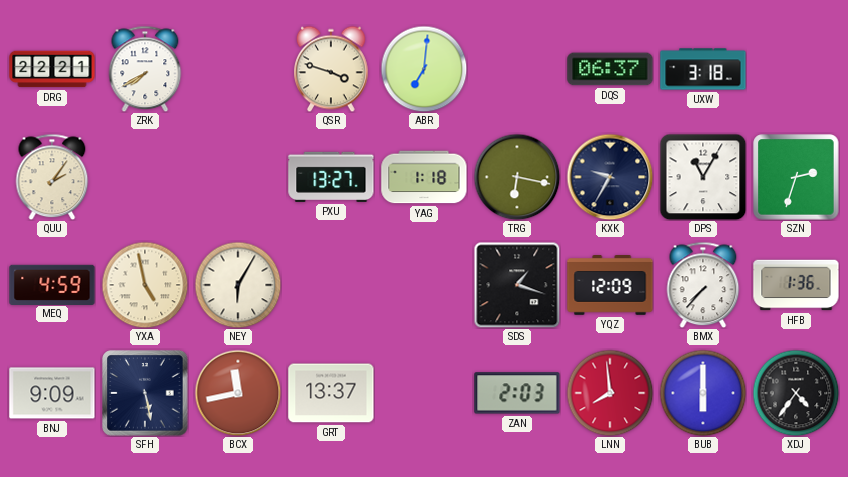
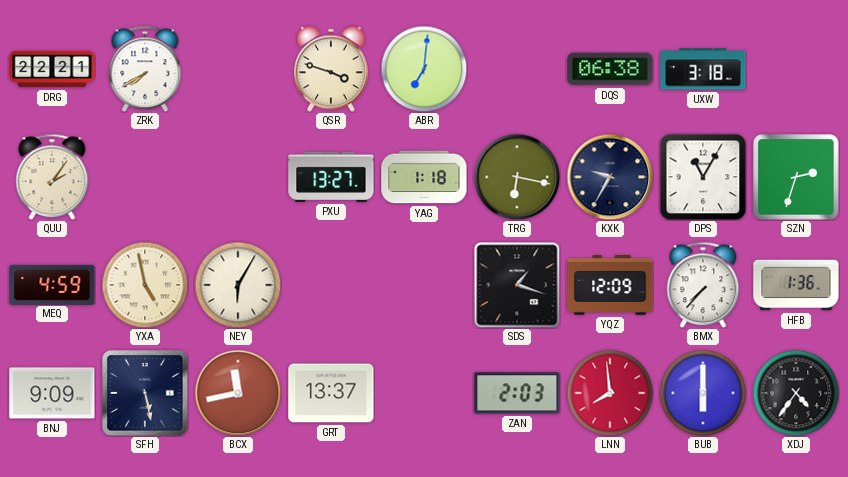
DQS: 06:37 -> 06:38
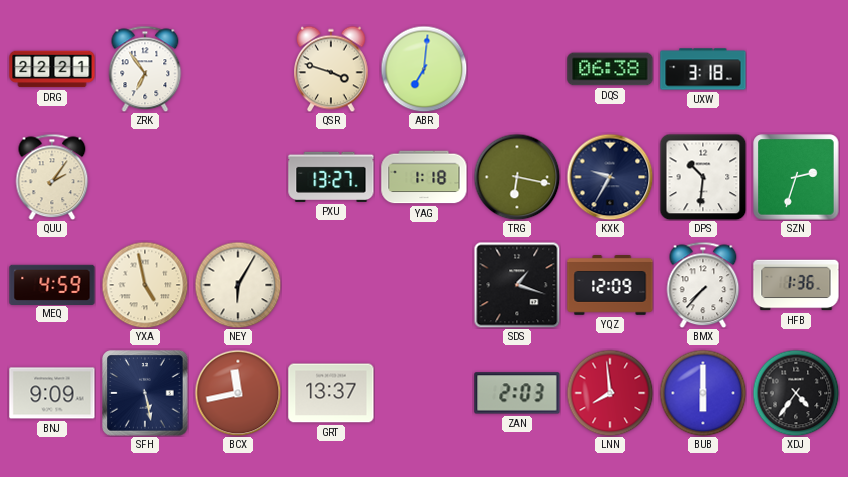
ZRK: 7:40 -> 6:54
DPS: 11:05 -> 10:31
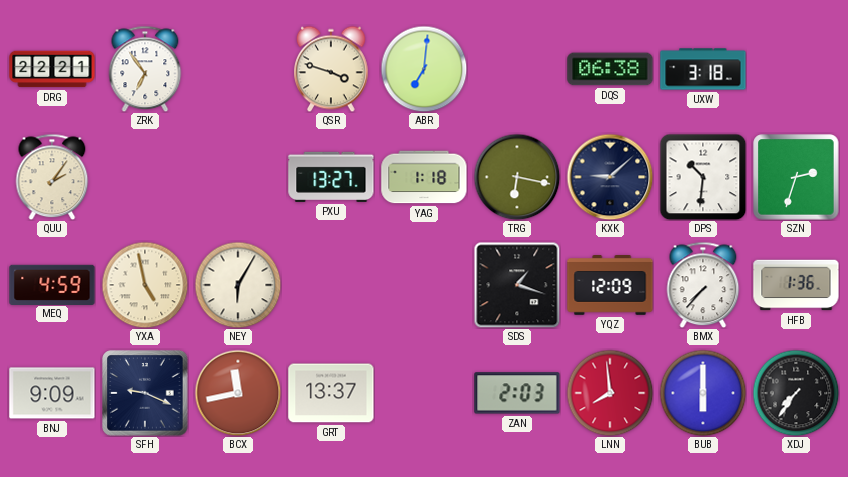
KXK: 9:35 -> 9:08
SFH: 5:28 -> 9:19
XDJ: 4:36 -> 7:36
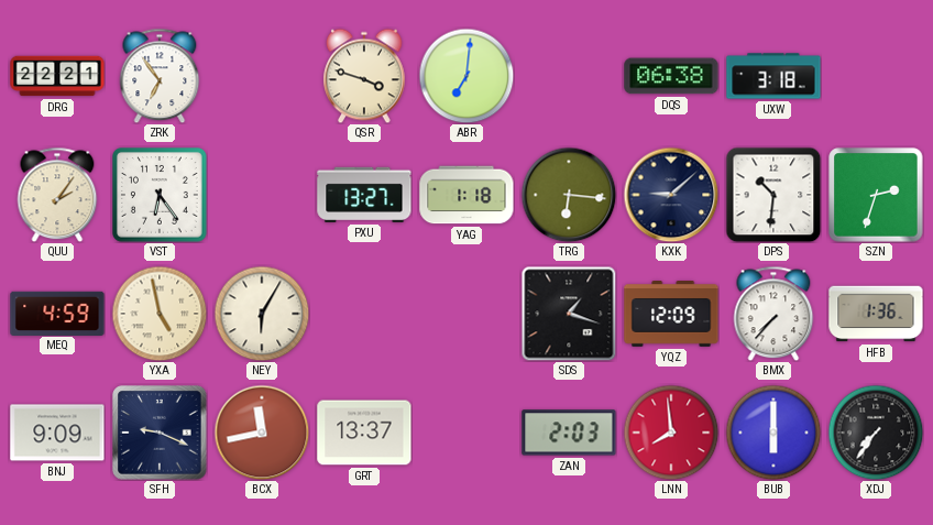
VST: none -> 6:24
TRG: 6:17 -> 6:16
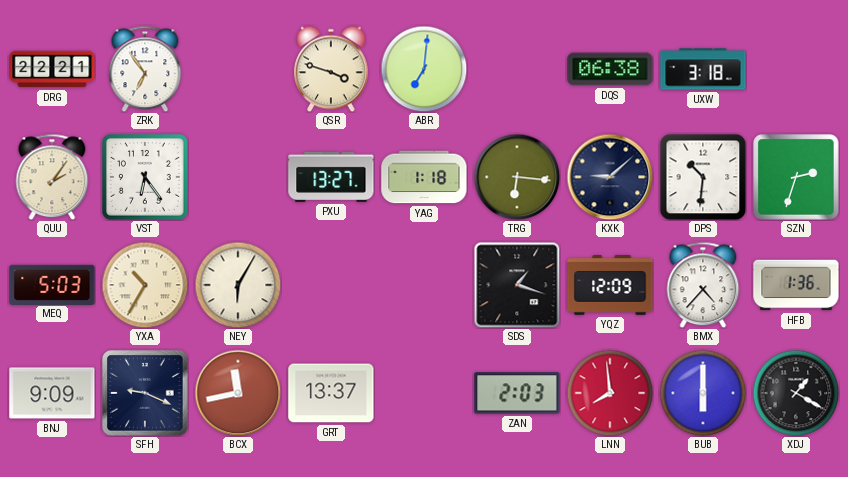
MEQ: 4:59 -> 5:03
YXA: 4:58 -> 10:35
BMX: 7:37 -> 4:37
XDJ: 7:36 -> 1:20
